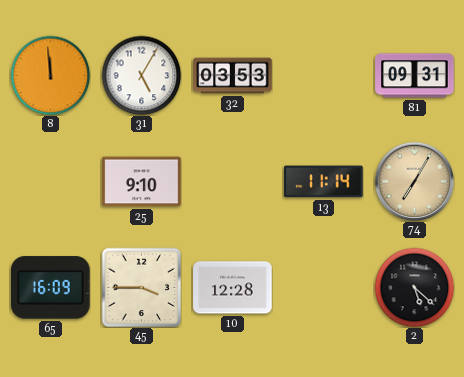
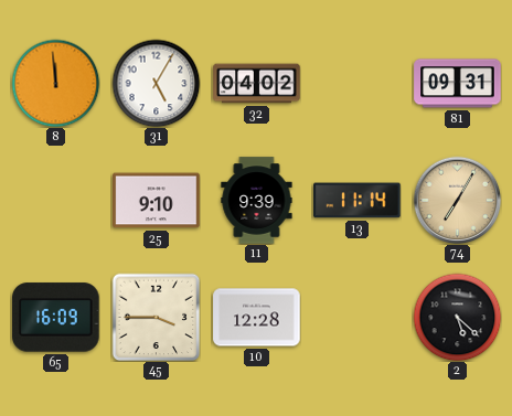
32: 03:53 -> 04:02
11: none -> 9:39
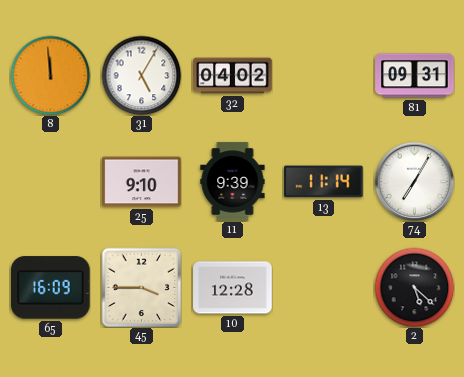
74 dial: champagne -> white
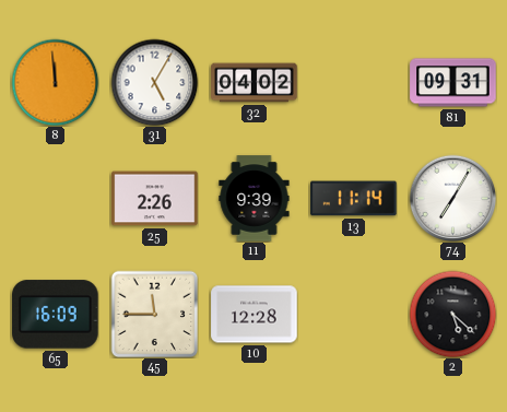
25: 9:10 -> 2:26
45: 3:45 -> 11:45
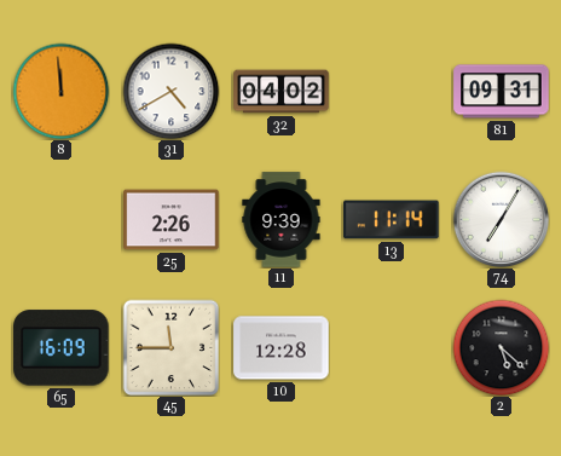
31: 5:05 -> 4:40
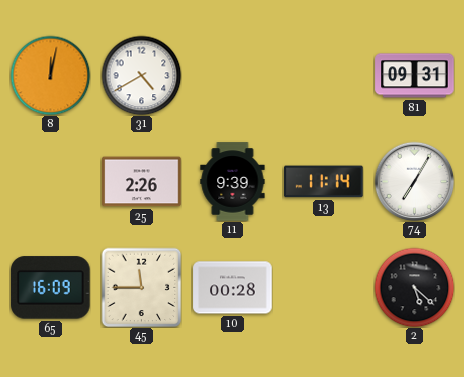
8: 11:59 -> 12:02
32: 04:02 -> none
10: 12:28 -> 00:28
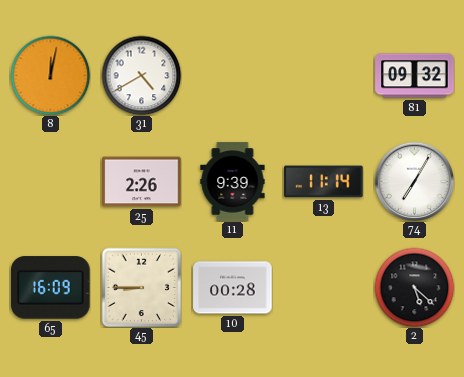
81: 09:31 -> 09:32
45: 11:45 -> 8:45
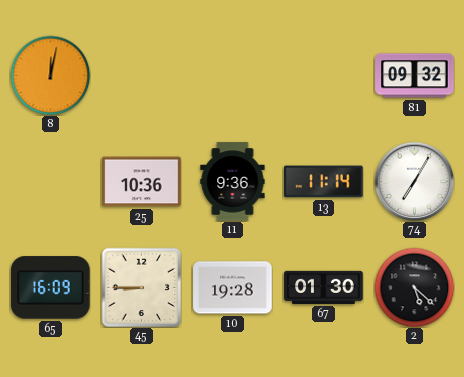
31: 4:40 -> none
25: 2:26 -> 10:36
11: 9:39 -> 9:36
10: 00:28 -> 19:28
67: none -> 01:30
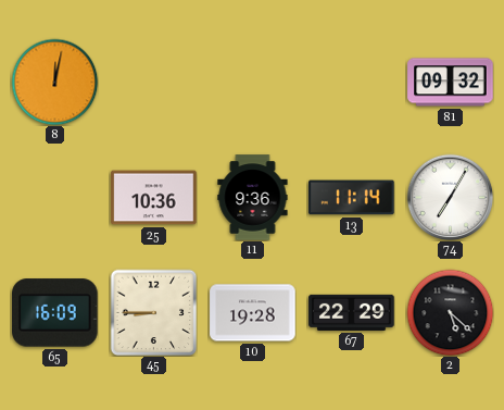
67: 01:30 -> 22:29
